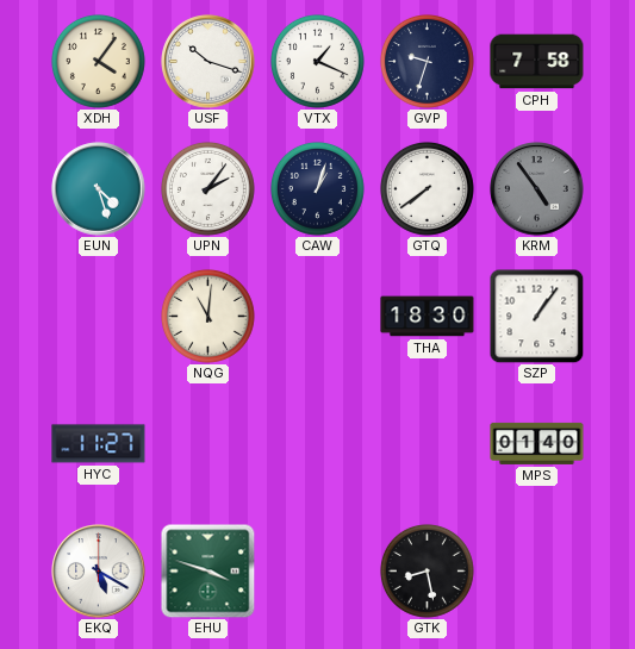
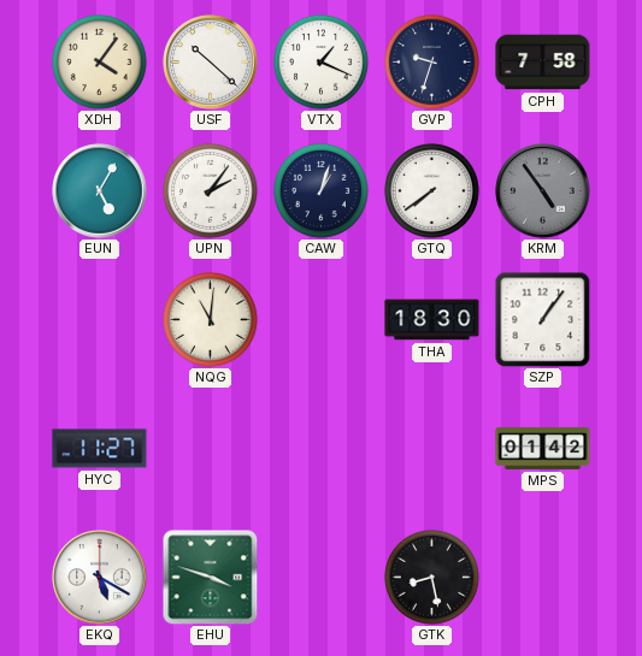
USF: 10:18 -> 10:22
EUN: 4:27 -> 5:05
MPS: 01:40 -> 01:42
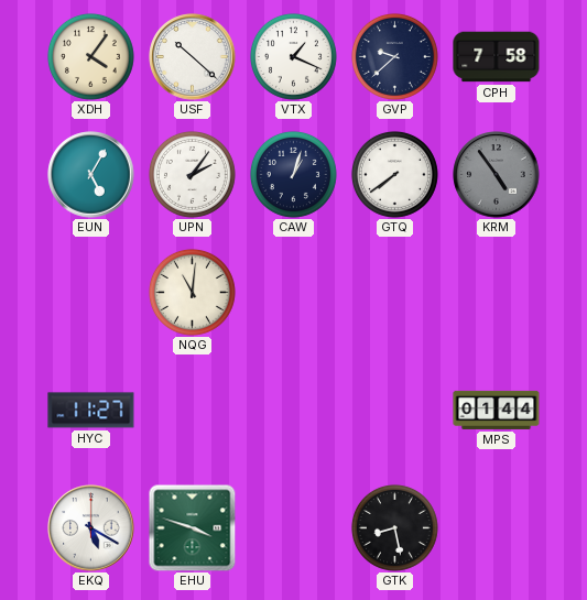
GVP: 9:33 -> 9:38
THA: 18:30 -> none
SZP: 1:06 -> none
MPS: 01:42 -> 01:44
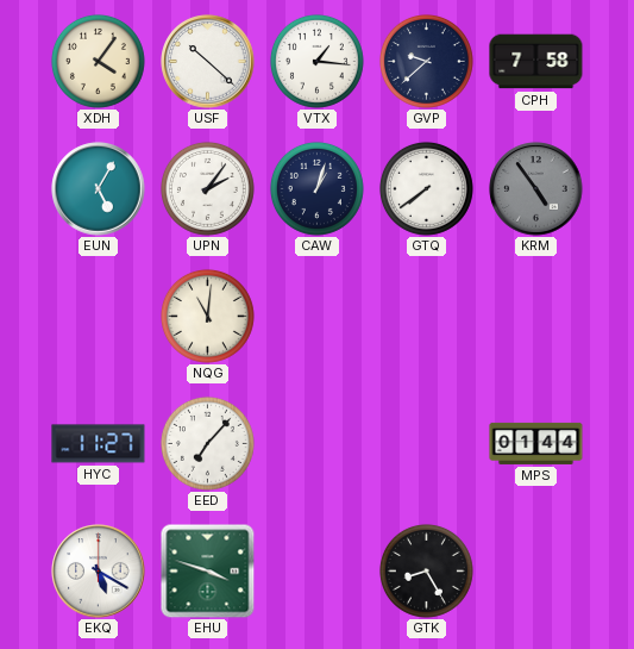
VTX: 1:19 -> 1:16
EED: none -> 7:07
GTK: 8:28 -> 8:25
